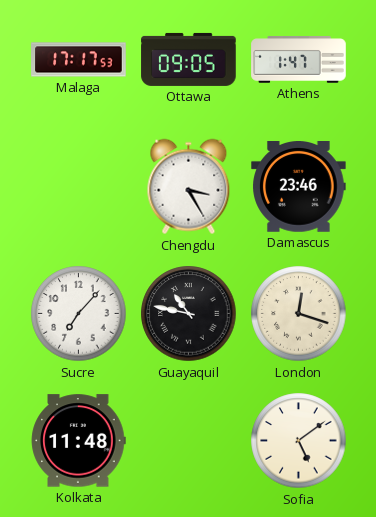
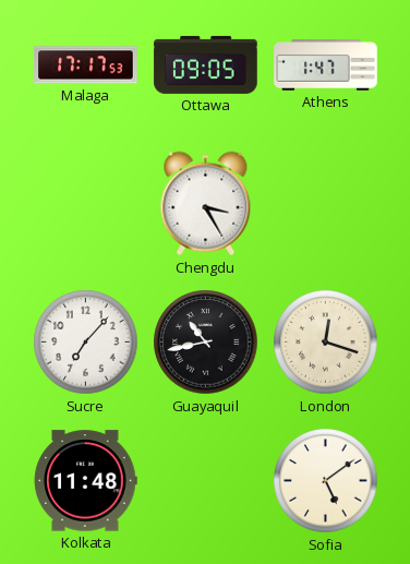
Damascus: 23:46 -> none
Guayaquil: 10:47 -> 10:43
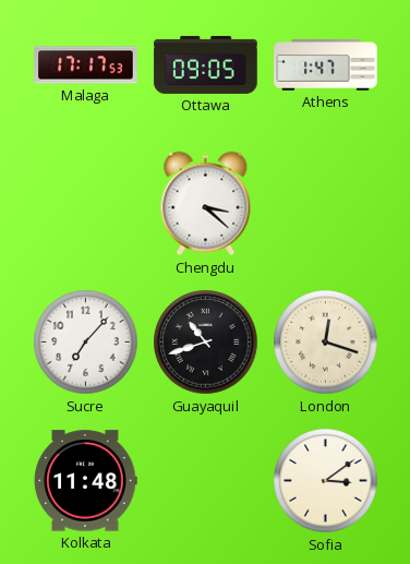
Chengdu: 3:25 -> 3:22
Guayaquil: 10:43 -> 10:42
Sofia: 5:09 -> 3:09
